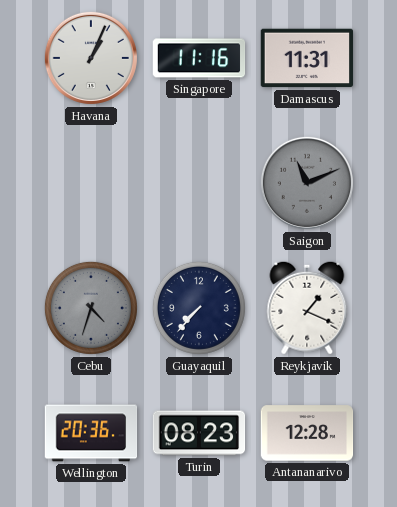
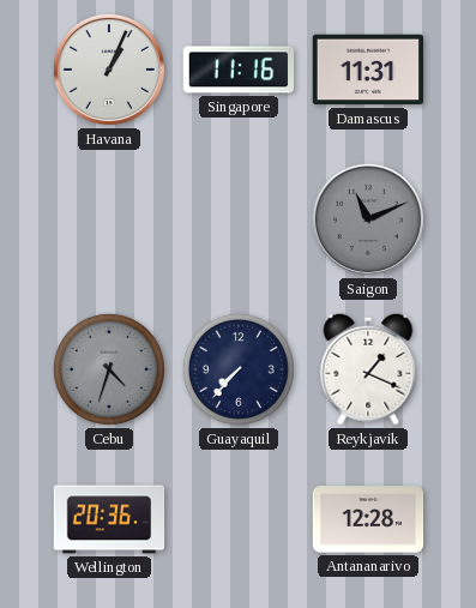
Turin: 08:23 -> none
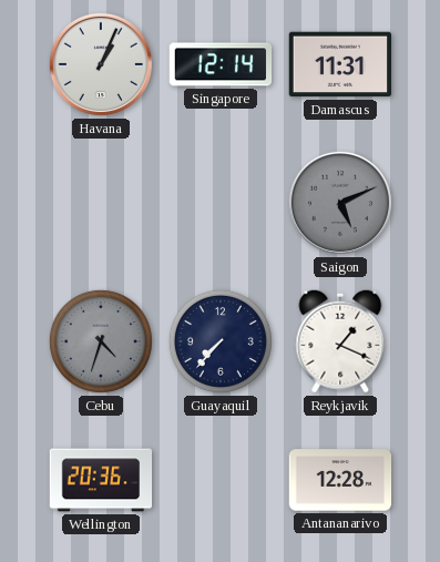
Singapore: 11:16 -> 12:14
Saigon: 11:11 -> 5:11
